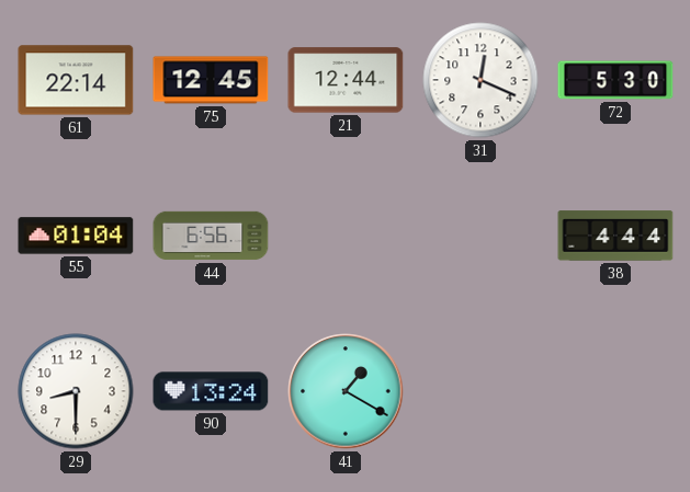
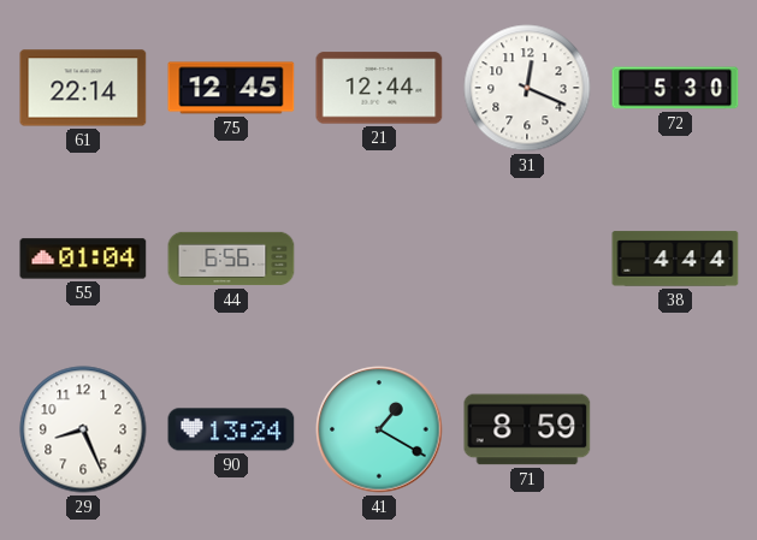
29: 8:30 -> 8:26
71: none -> 8:59
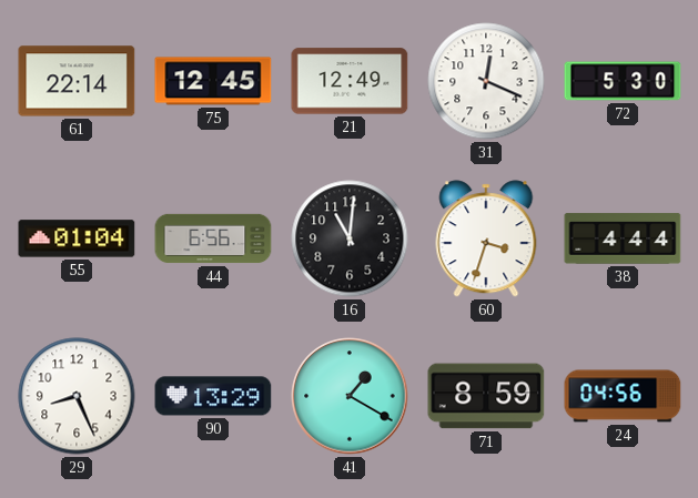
21: 12:44 -> 12:49
16: none -> 11:01
60: none -> 3:33
90: 13:24 -> 13:29
24: none -> 04:56
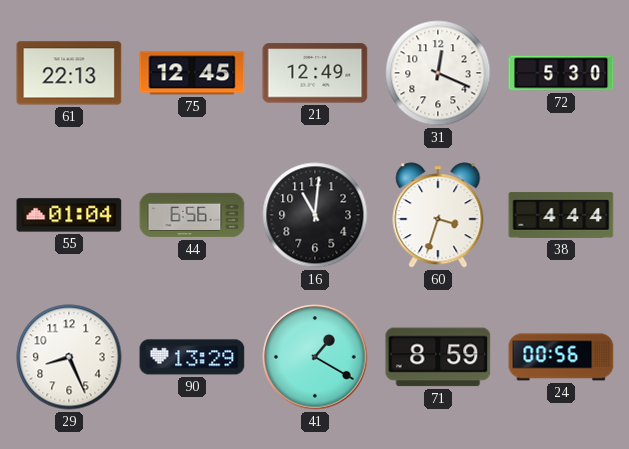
61: 22:14 -> 22:13
24: 04:56 -> 00:56
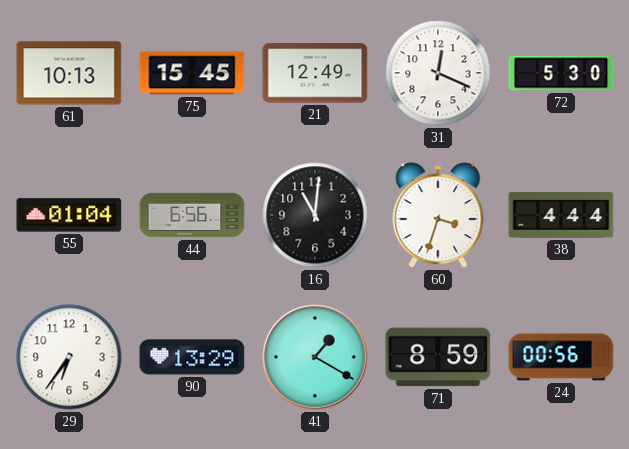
61: 22:13 -> 10:13
75: 12:45 -> 15:45
29: 8:26 -> 6:36
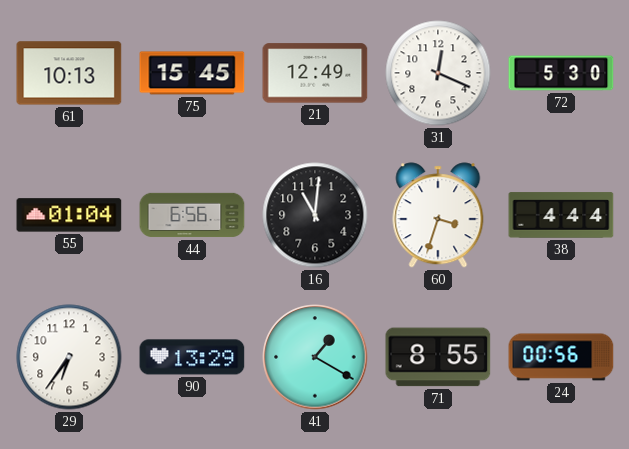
71: 8:59 -> 8:55
